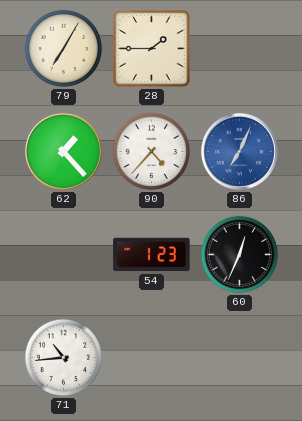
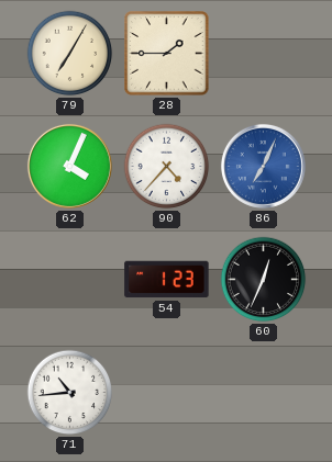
62: 1:23 -> 4:04
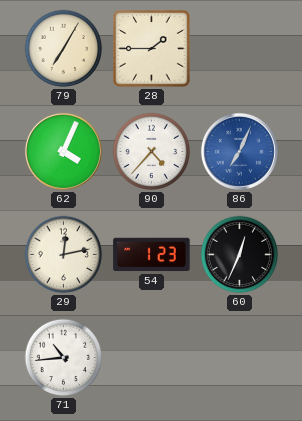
29: none -> 12:13
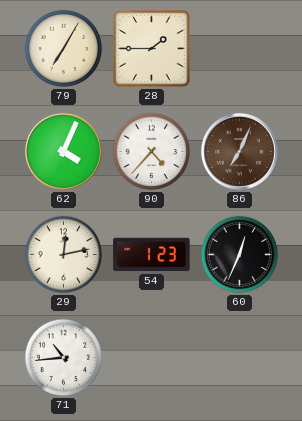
86 dial: blue -> brown
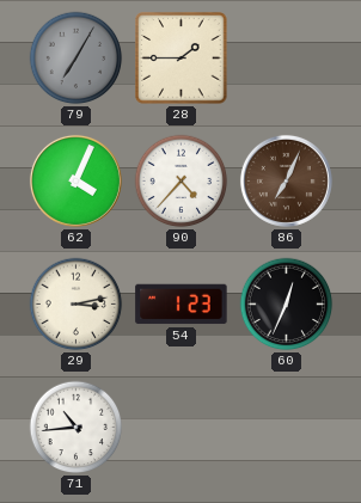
79 dial: cream -> grey
29: 12:13 -> 3:13
